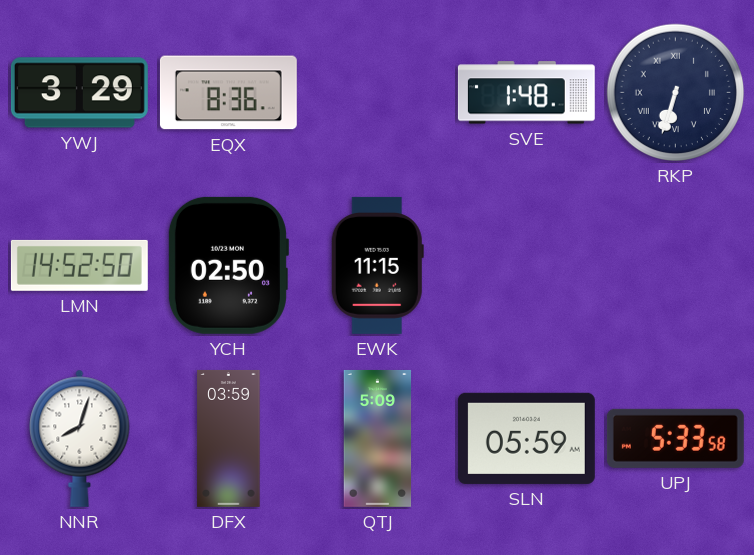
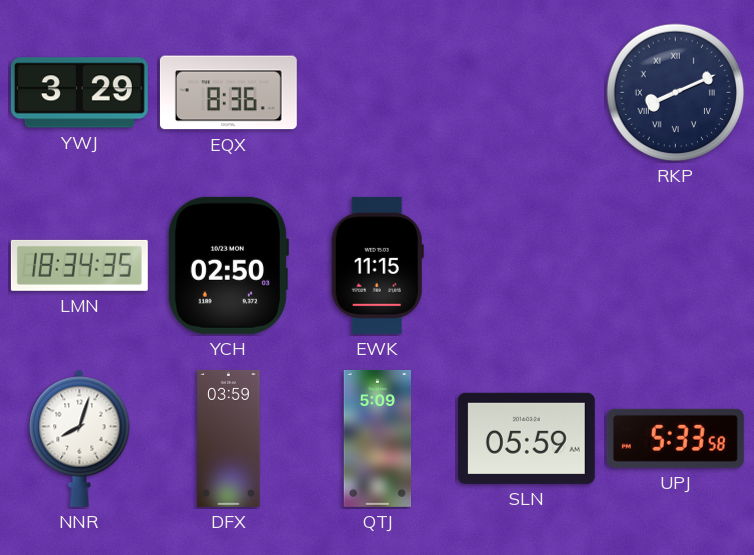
SVE: 1:48 -> none
RKP: 6:33 -> 8:11
LMN: 14:52 -> 18:34
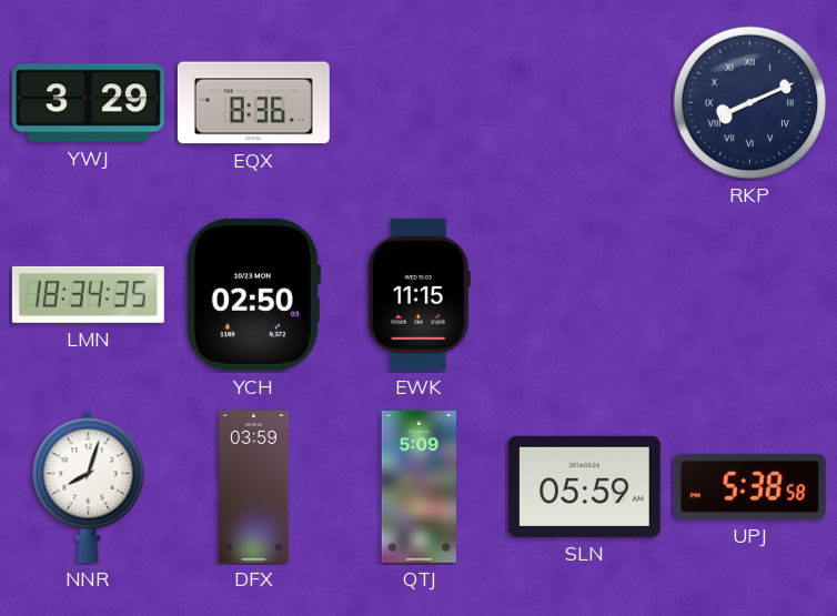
UPJ: 5:33 -> 5:38
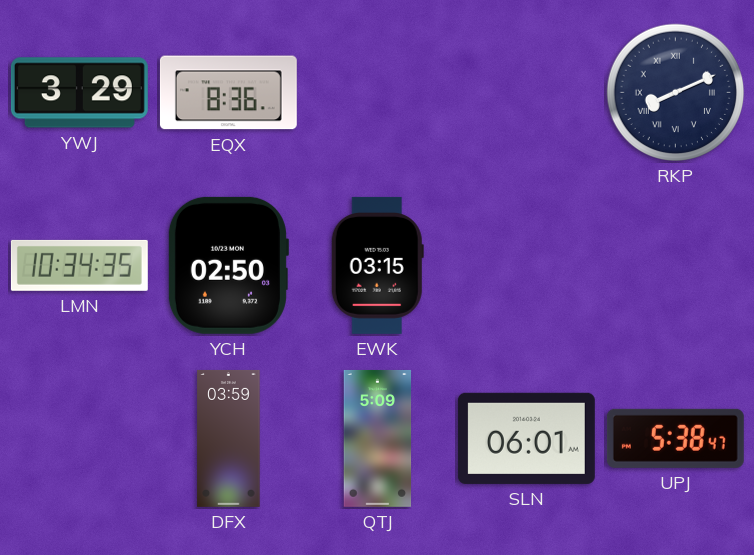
LMN: 18:34 -> 10:34
EWK: 11:15 -> 03:15
NNR: 8:03 -> none
SLN: 05:59 -> 06:01
UPJ: 5:38:58 -> 5:38:47
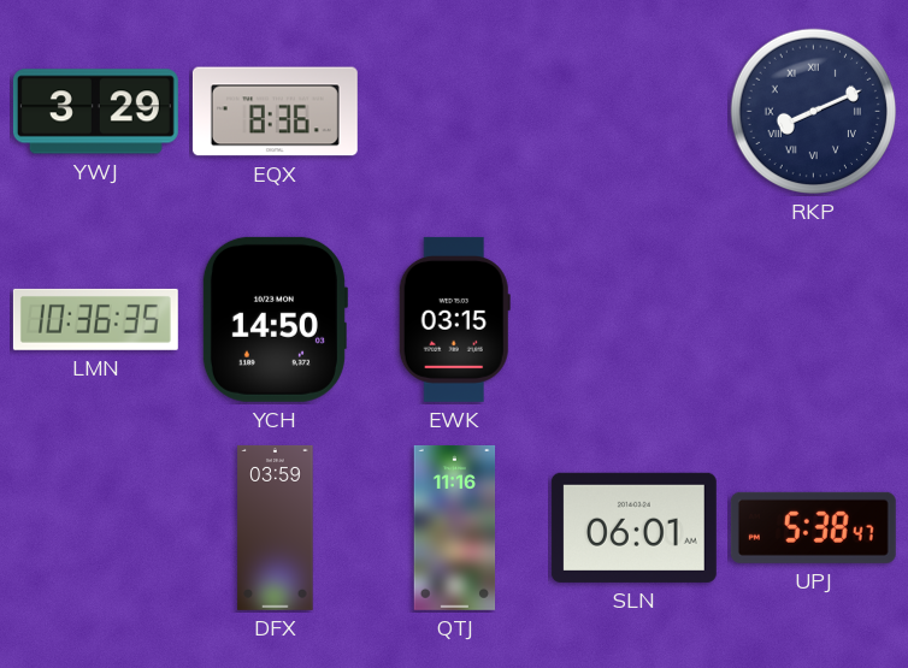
LMN: 10:34 -> 10:36
YCH: 02:50 -> 14:50
QTJ: 5:09 -> 11:16
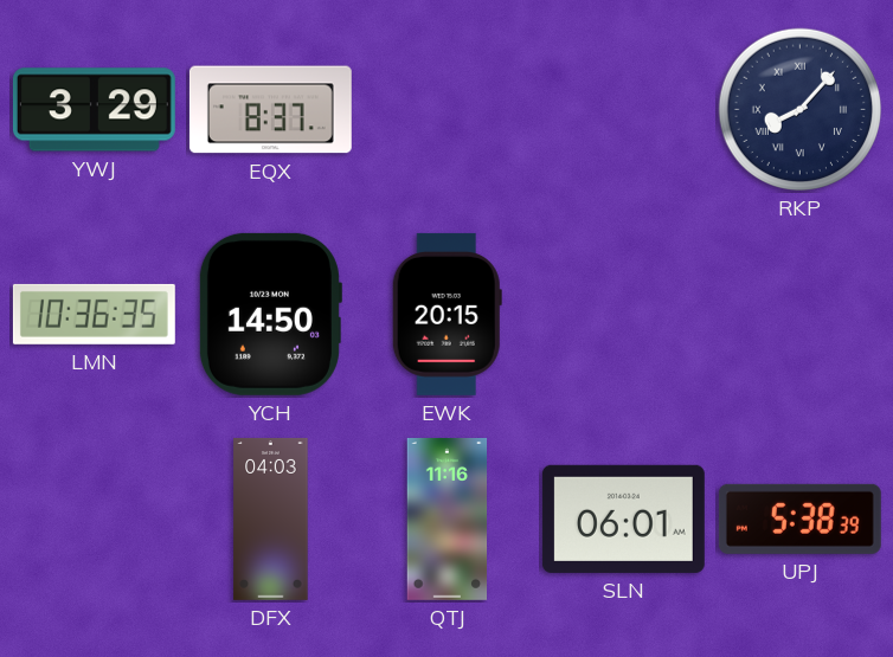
EQX: 8:36 -> 8:37
RKP: 8:11 -> 8:07
EWK: 03:15 -> 20:15
DFX: 03:59 -> 04:03
UPJ: 5:38:47 -> 5:38:39
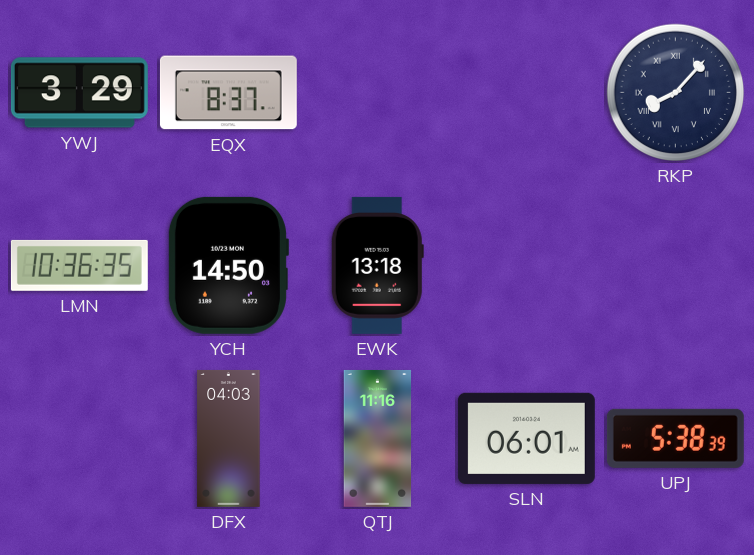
EWK: 20:15 -> 13:18
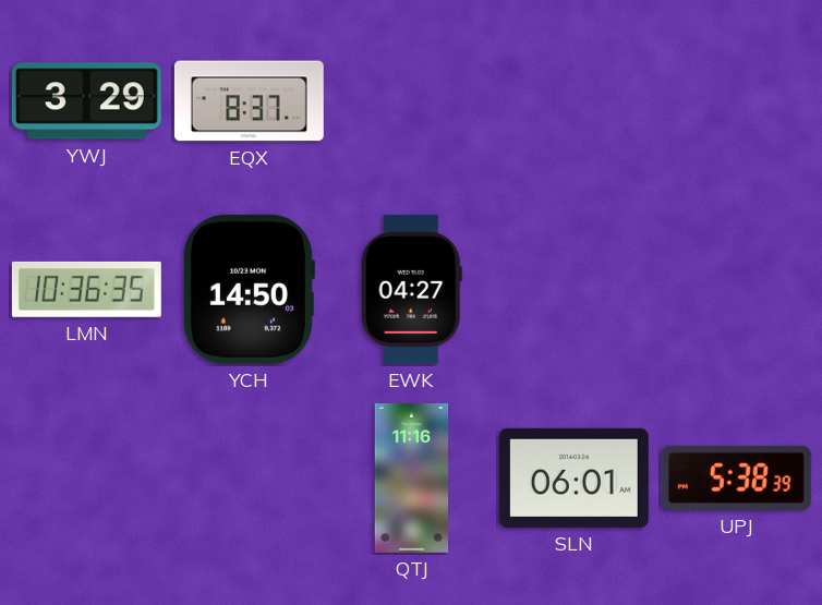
RKP: 8:07 -> none
EWK: 13:18 -> 04:27
DFX: 04:03 -> none
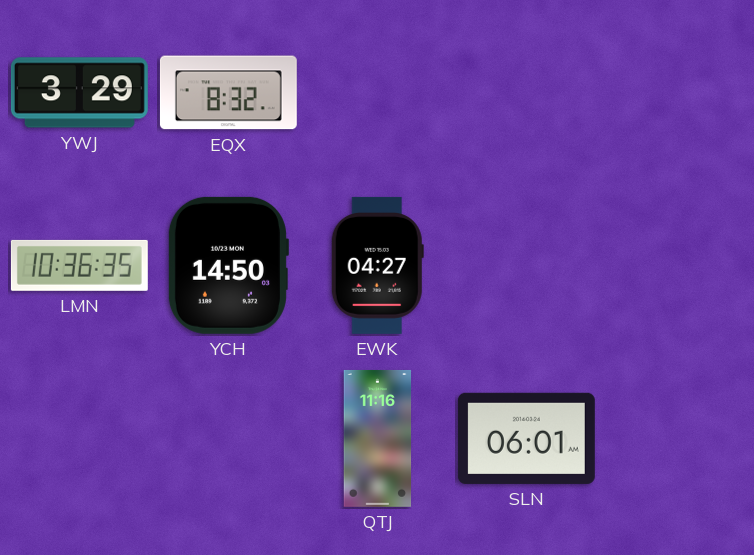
EQX: 8:37 -> 8:32
UPJ: 5:38 -> none
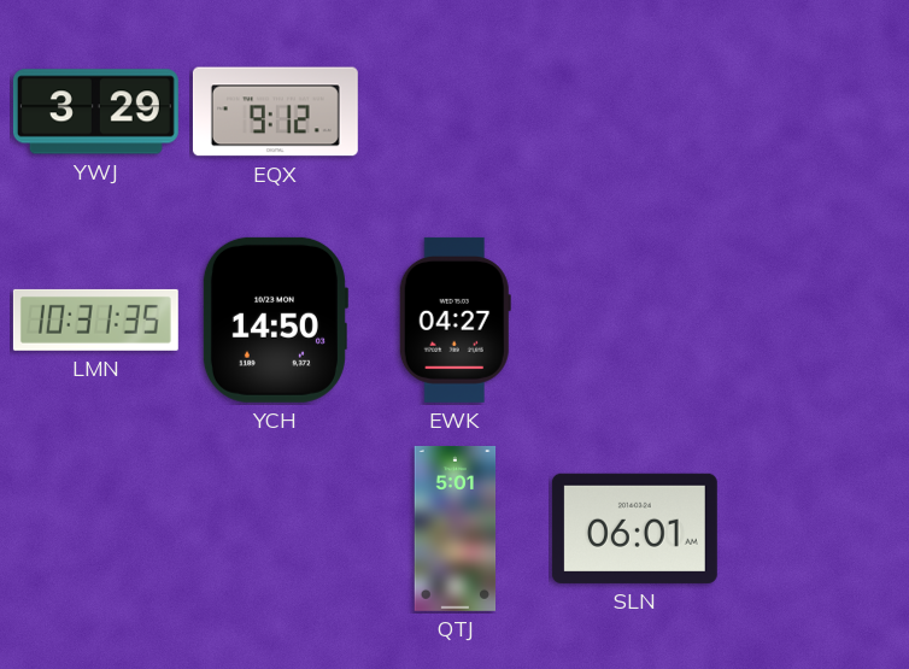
EQX: 8:32 -> 9:12
LMN: 10:36 -> 10:31
QTJ: 11:16 -> 5:01
